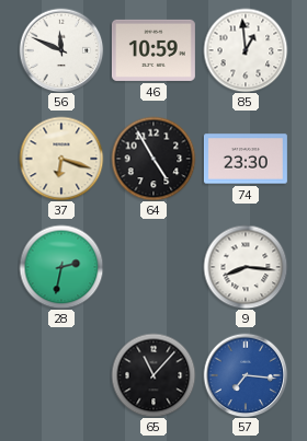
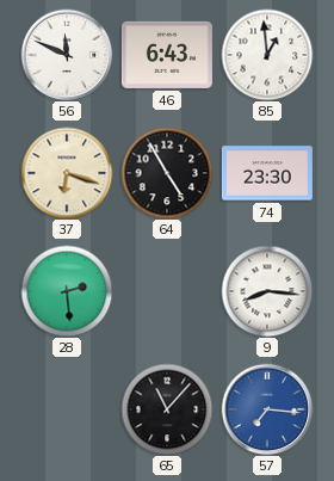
46: 10:59 -> 6:43
28: 2:32 -> 2:29
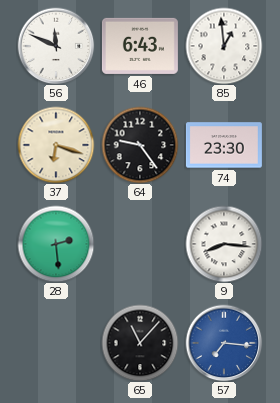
64: 4:55 -> 9:24
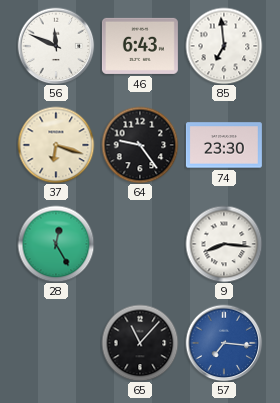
85: 12:59 -> 6:59
28: 2:29 -> 12:25
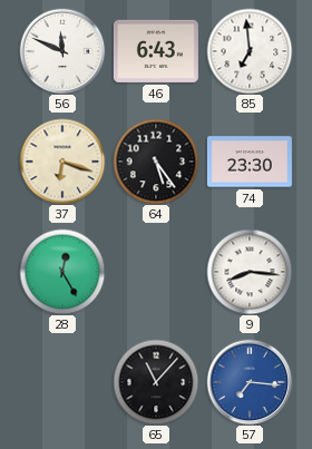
64: 9:24 -> 5:24
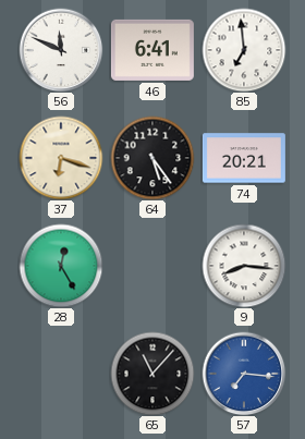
46: 6:43 -> 6:41
74: 23:30 -> 20:21
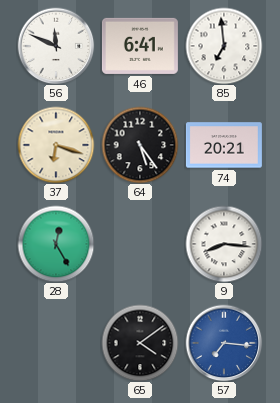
65: 11:07 -> 4:09
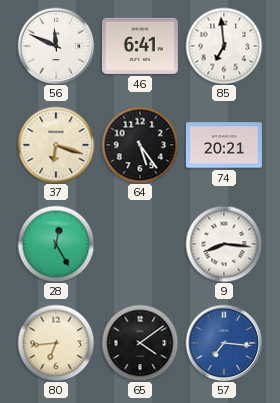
80: none -> 6:44
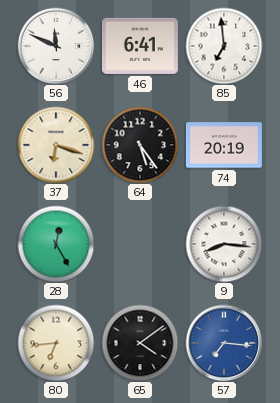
74: 20:21 -> 20:19
